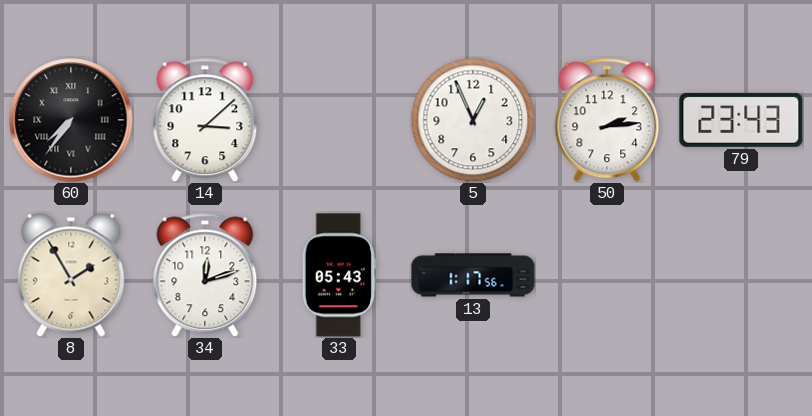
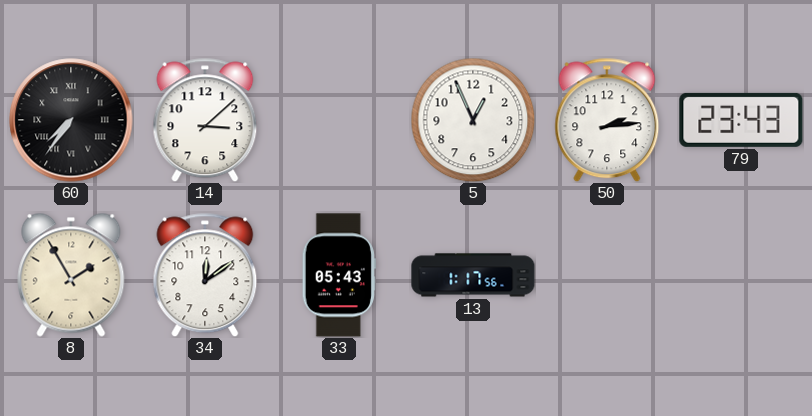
34: 12:12 -> 12:09
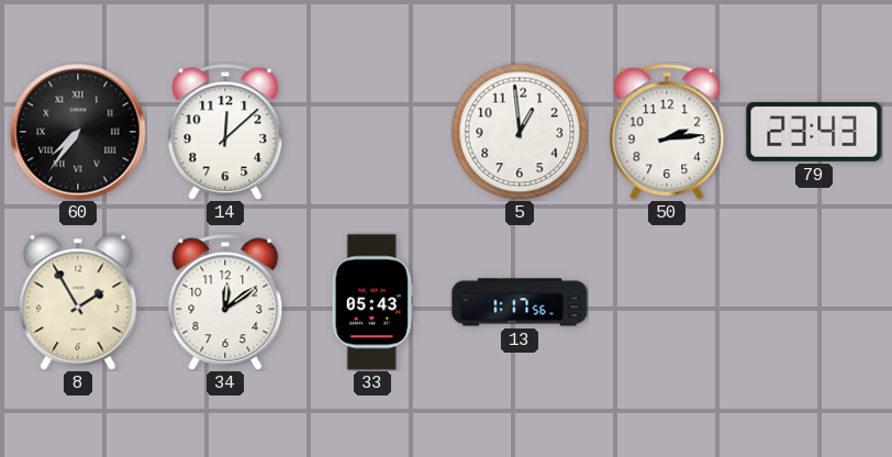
14: 3:08 -> 12:08
5: 12:56 -> 12:59
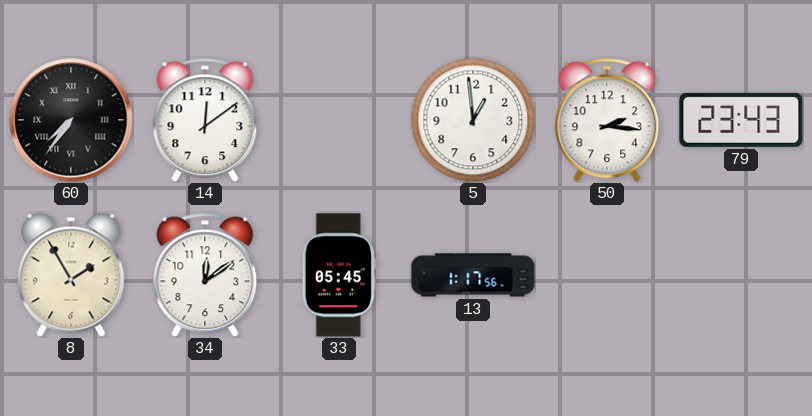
14: 12:08 -> 12:09
50: 2:14 -> 2:16
33: 05:43 -> 05:45
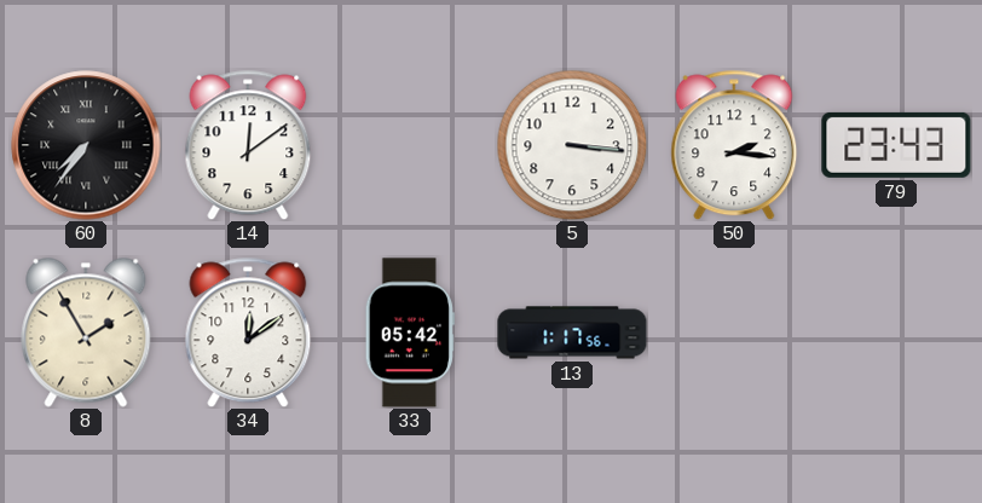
5: 12:59 -> 3:16
33: 05:45 -> 05:42
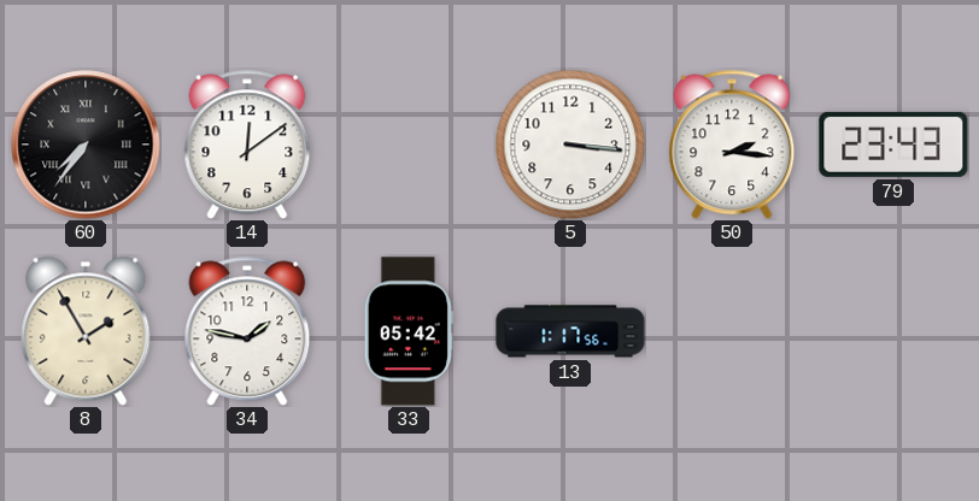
34: 12:09 -> 1:47
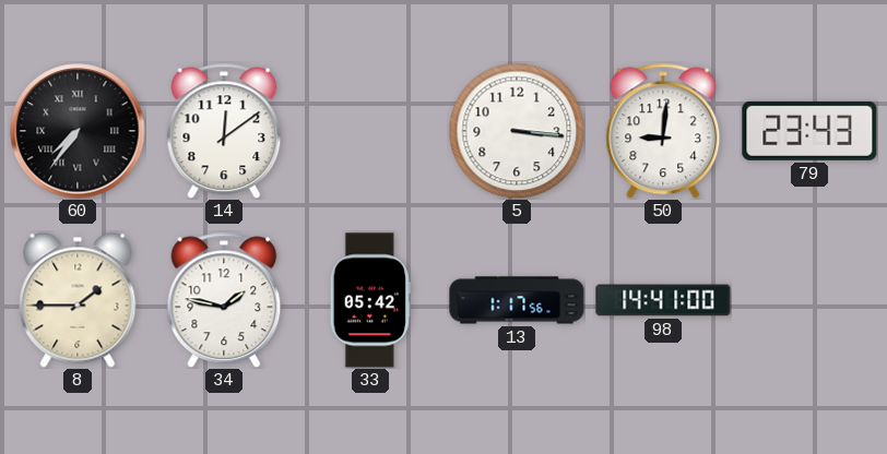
50: 2:16 -> 9:01
8: 1:55 -> 1:45
98: none -> 14:41
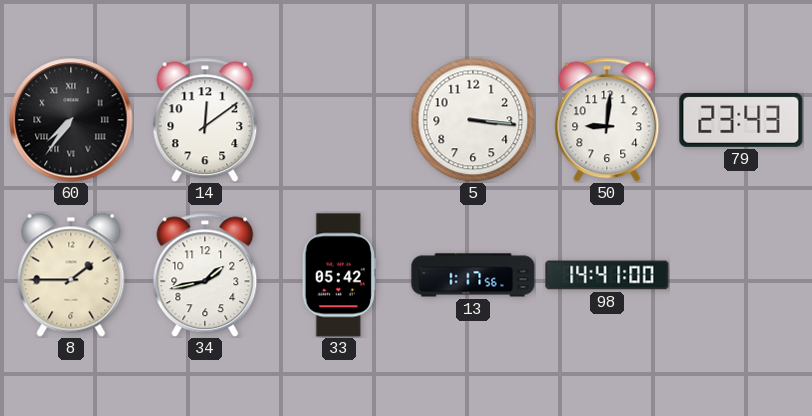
34: 1:47 -> 1:43
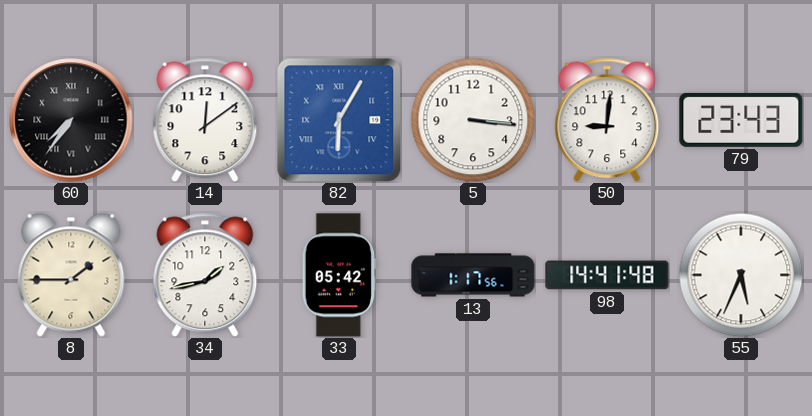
82: none -> 6:05
98: 14:41:00 -> 14:41:48
55: none -> 5:34
